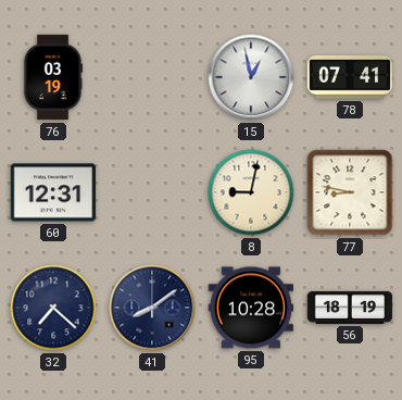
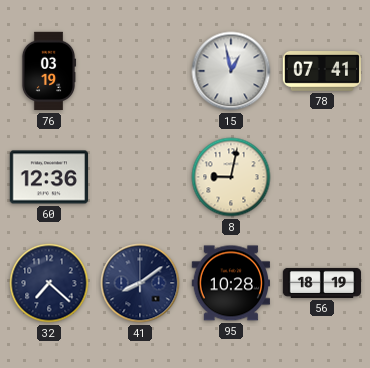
60: 12:31 -> 12:36
77: 8:47 -> none
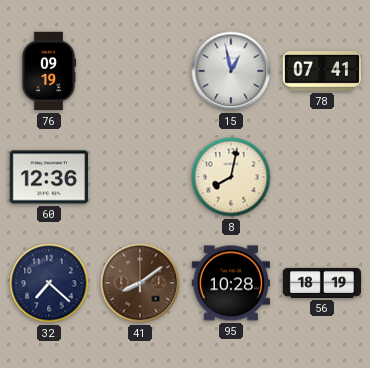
76: 03:19 -> 09:19
8: 9:02 -> 8:02
41 dial: navy -> brown
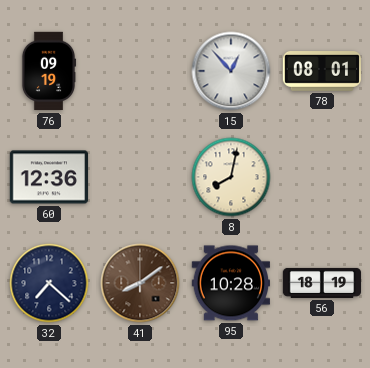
15: 12:58 -> 12:53
78: 07:41 -> 08:01
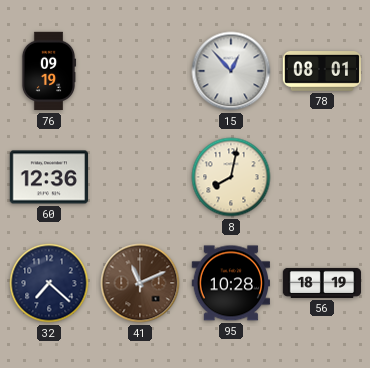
41: 8:09 -> 11:11
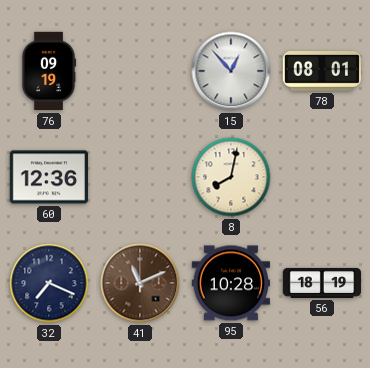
32: 7:22 -> 7:19
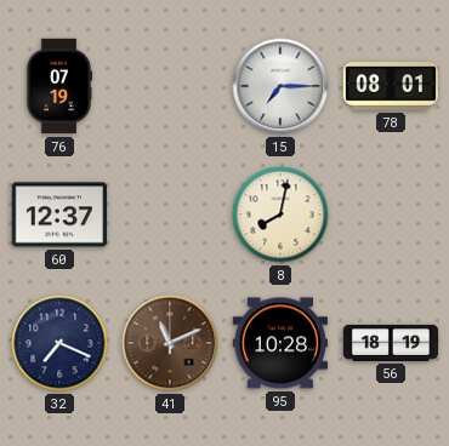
76: 09:19 -> 07:19
15: 12:53 -> 7:15
60: 12:36 -> 12:37
